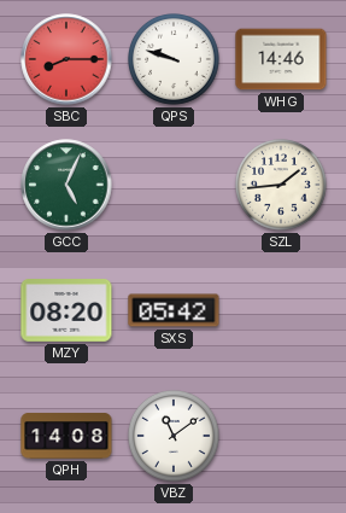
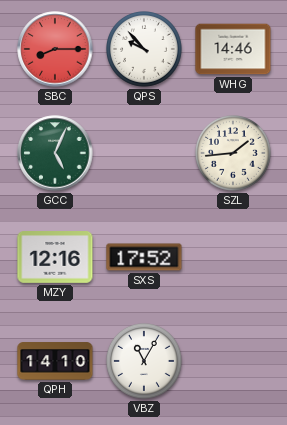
QPS: 9:48 -> 9:53
MZY: 08:20 -> 12:16
SXS: 05:42 -> 17:52
QPH: 14:08 -> 14:10
VBZ: 11:09 -> 11:05
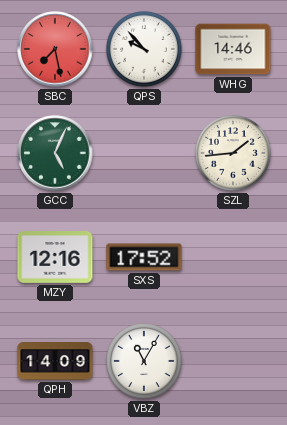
SBC: 8:15 -> 7:28
QPH: 14:10 -> 14:09
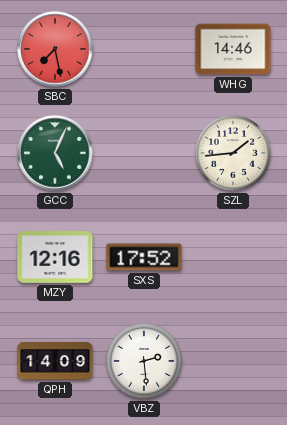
QPS: 9:53 -> none
VBZ: 11:05 -> 2:29
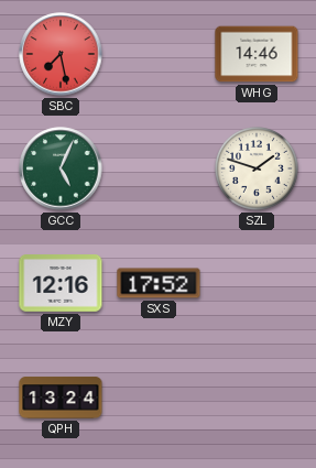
SZL: 1:44 -> 1:48
QPH: 14:09 -> 13:24
VBZ: 2:29 -> none
